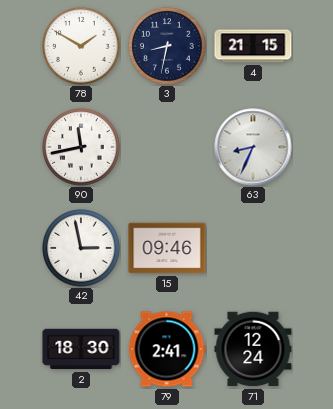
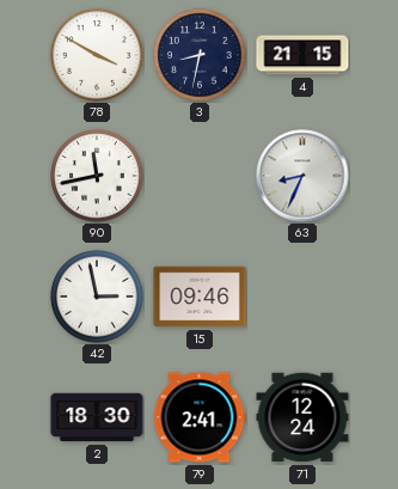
78: 1:50 -> 3:50
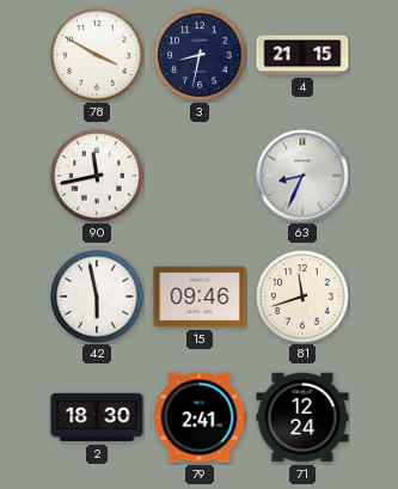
42: 2:58 -> 5:58
81: none -> 11:42
